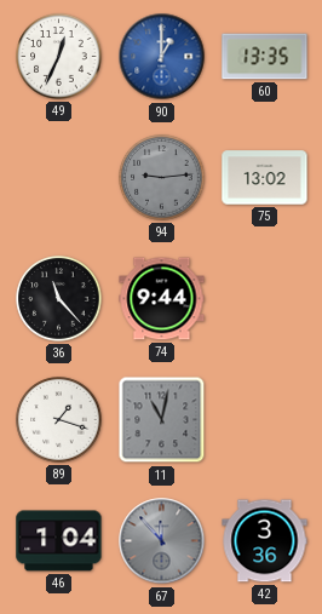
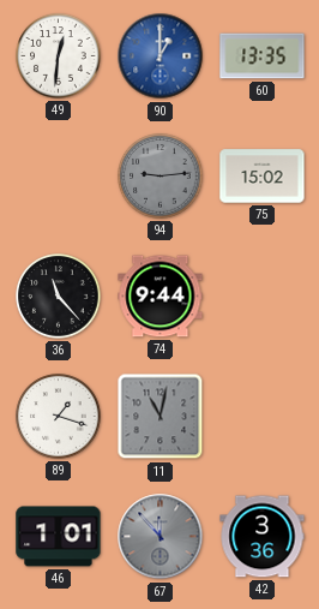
49: 12:34 -> 12:31
75: 13:02 -> 15:02
46: 1:04 -> 1:01
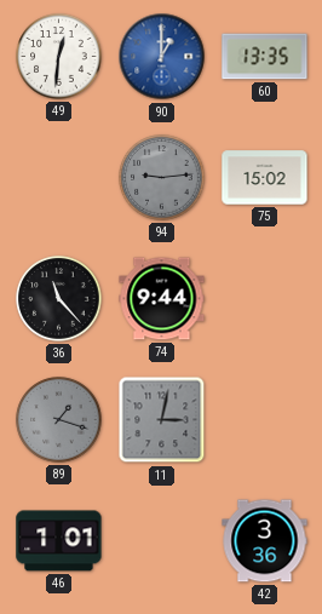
89 dial: white -> grey
11: 11:02 -> 3:02
67: 11:53 -> none
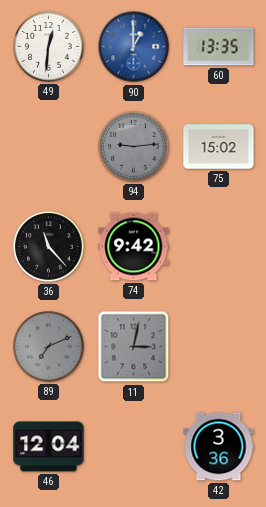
74: 9:44 -> 9:42
89: 1:18 -> 7:11
46: 1:01 -> 12:04
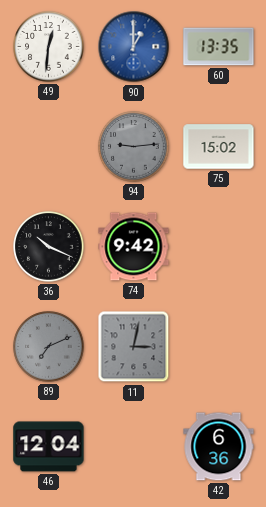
36: 11:23 -> 10:19
42: 3:36 -> 6:36
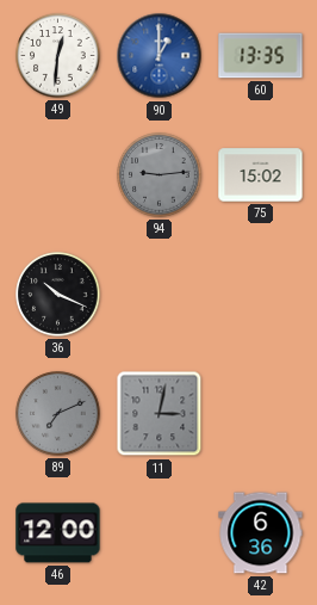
74: 9:42 -> none
46: 12:04 -> 12:00
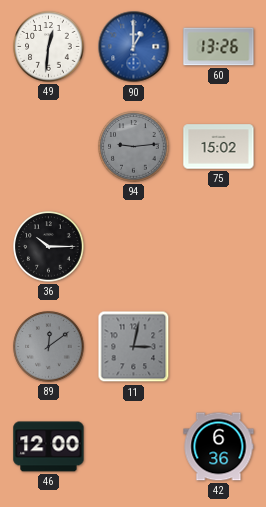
60: 13:35 -> 13:26
36: 10:19 -> 10:15
89: 7:11 -> 12:09
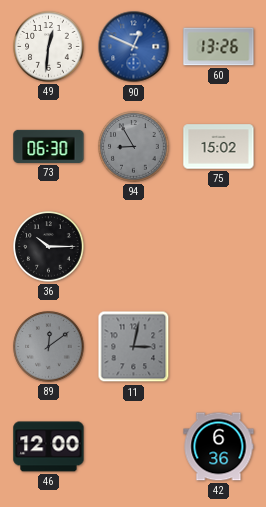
90: 1:00 -> 12:49
73: none -> 06:30
94: 9:14 -> 8:55
